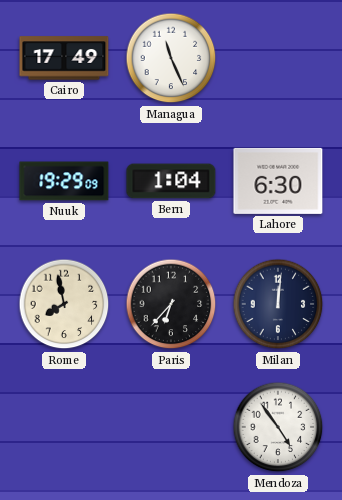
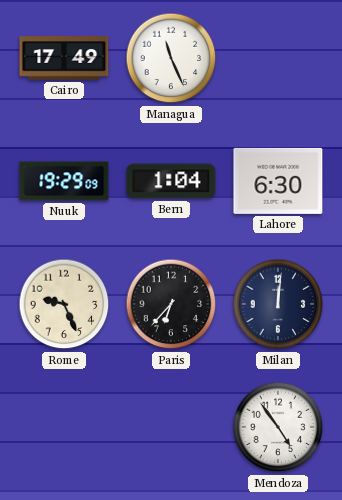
Rome: 7:58 -> 9:26
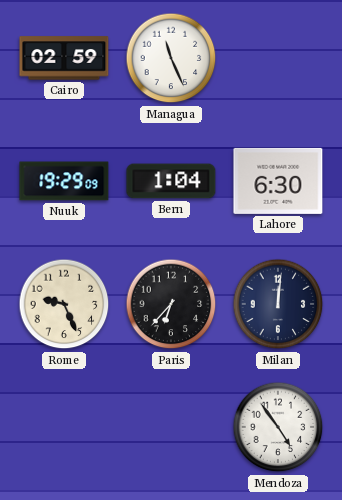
Cairo: 17:49 -> 02:59
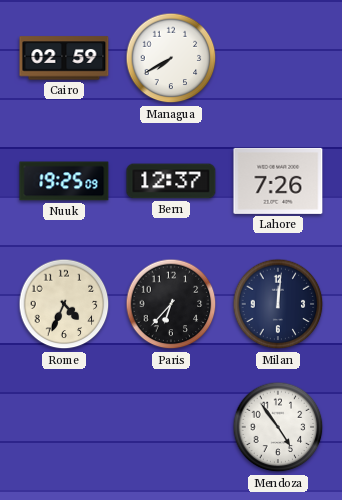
Managua: 11:26 -> 7:40
Nuuk: 19:29 -> 19:25
Bern: 1:04 -> 12:37
Lahore: 6:30 -> 7:26
Rome: 9:26 -> 4:34
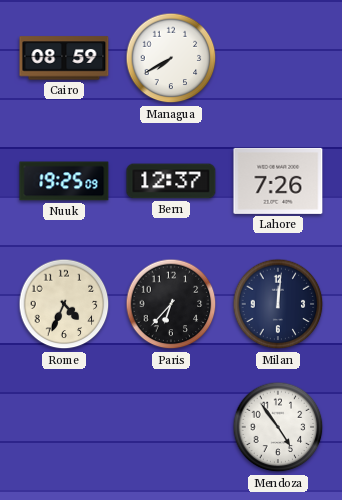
Cairo: 02:59 -> 08:59
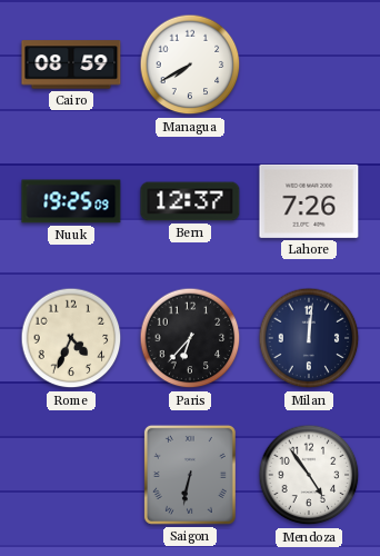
Saigon: none -> 6:32
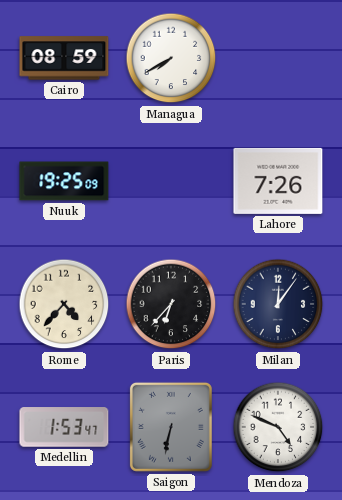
Bern: 12:37 -> none
Rome: 4:34 -> 4:37
Milan: 12:01 -> 12:06
Medellin: none -> 1:53
Mendoza: 4:54 -> 4:49
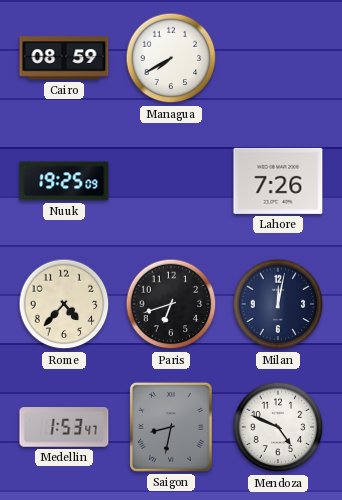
Paris: 6:37 -> 6:42
Milan: 12:06 -> 12:02
Saigon: 6:32 -> 8:32
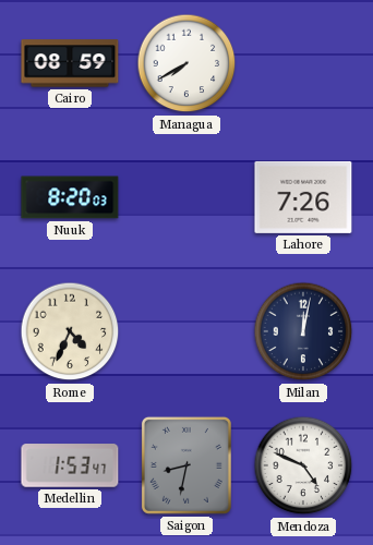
Nuuk: 19:25 -> 8:20
Rome: 4:37 -> 4:34
Paris: 6:42 -> none
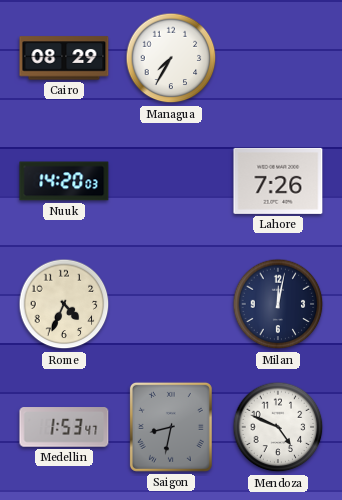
Cairo: 08:59 -> 08:29
Managua: 7:40 -> 7:35
Nuuk: 8:20 -> 14:20
